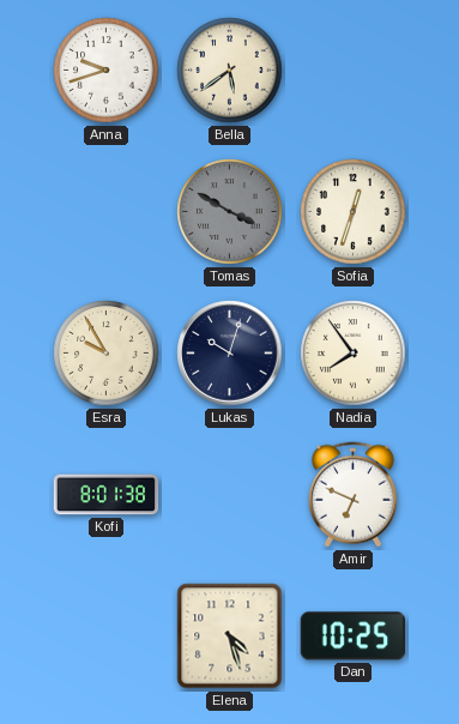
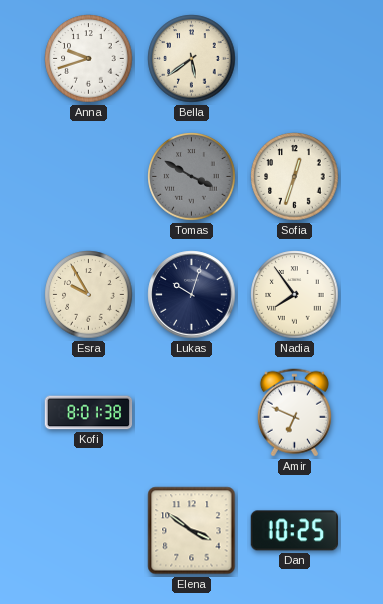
Elena: 4:27 -> 3:51
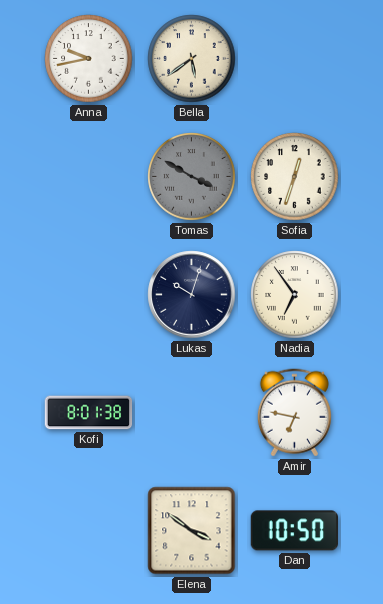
Anna: 9:42 -> 9:43
Esra: 9:55 -> none
Nadia: 7:54 -> 6:54
Amir: 6:49 -> 6:47
Dan: 10:25 -> 10:50
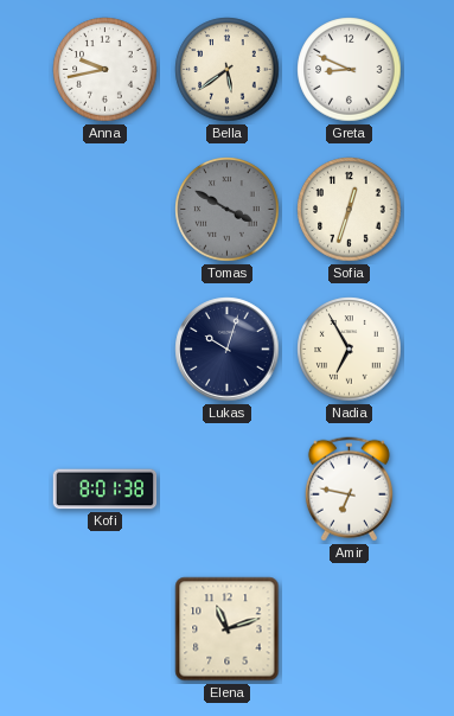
Greta: none -> 8:49
Nadia: 6:54 -> 6:55
Elena: 3:51 -> 11:12
Dan: 10:50 -> none
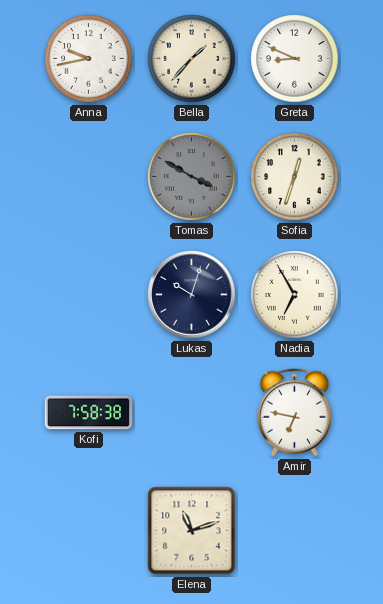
Bella: 5:39 -> 1:37
Kofi: 8:01 -> 7:58
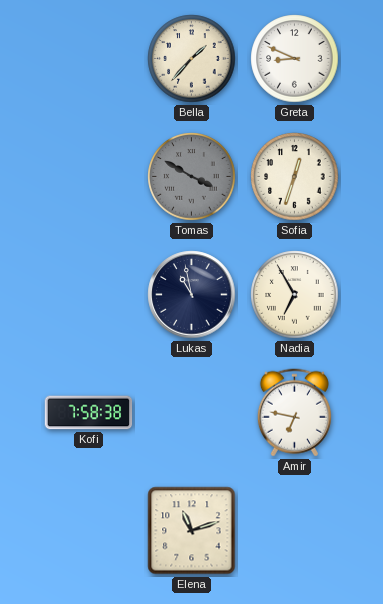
Anna: 9:43 -> none
Lukas: 10:03 -> 10:58
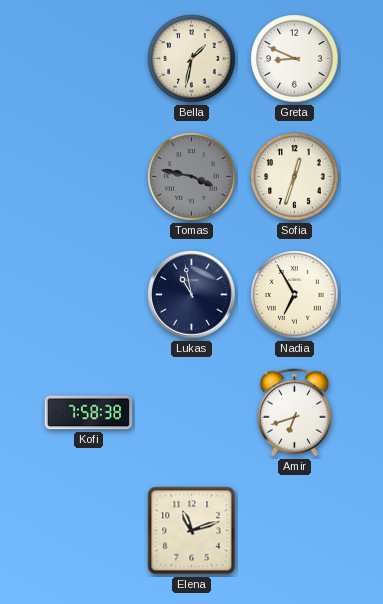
Bella: 1:37 -> 1:32
Tomas: 3:50 -> 3:47
Amir: 6:47 -> 6:42
